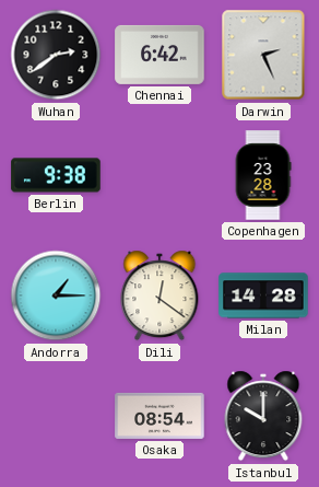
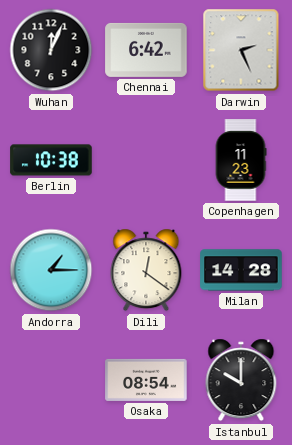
Wuhan: 2:39 -> 12:04
Berlin: 9:38 -> 10:38
Copenhagen: 23:28 -> 11:23
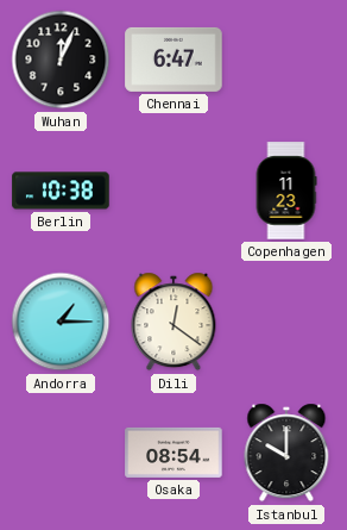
Chennai: 6:42 -> 6:47
Darwin: 2:26 -> none
Milan: 14:28 -> none
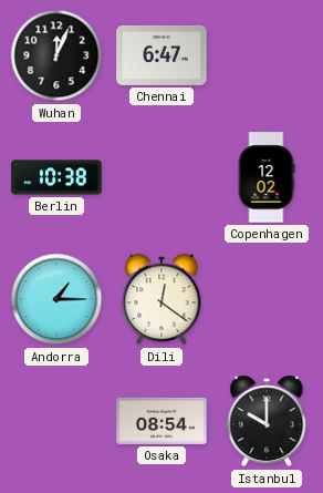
Copenhagen: 11:23 -> 12:02
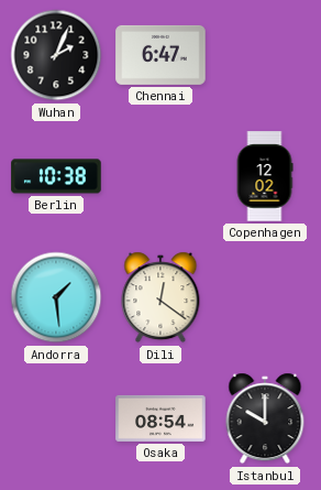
Wuhan: 12:04 -> 2:04
Andorra: 1:15 -> 1:29
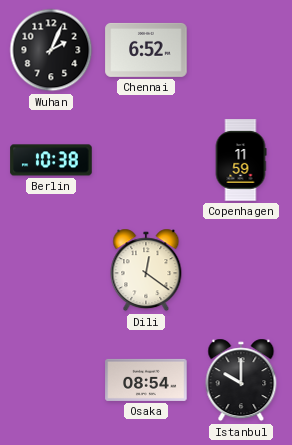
Chennai: 6:47 -> 6:52
Copenhagen: 12:02 -> 11:59
Andorra: 1:29 -> none
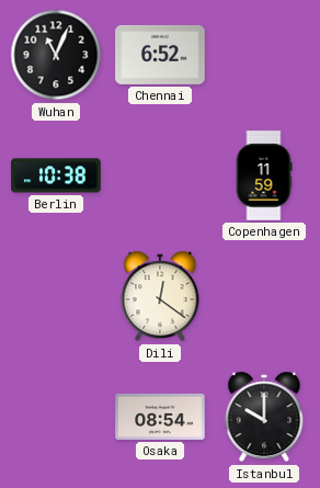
Wuhan: 2:04 -> 11:04
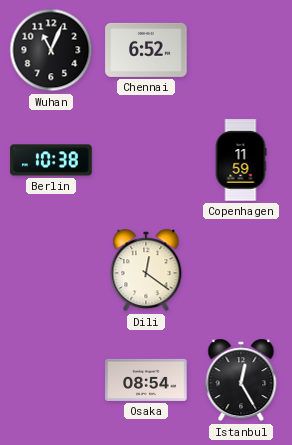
Istanbul: 10:00 -> 12:25
